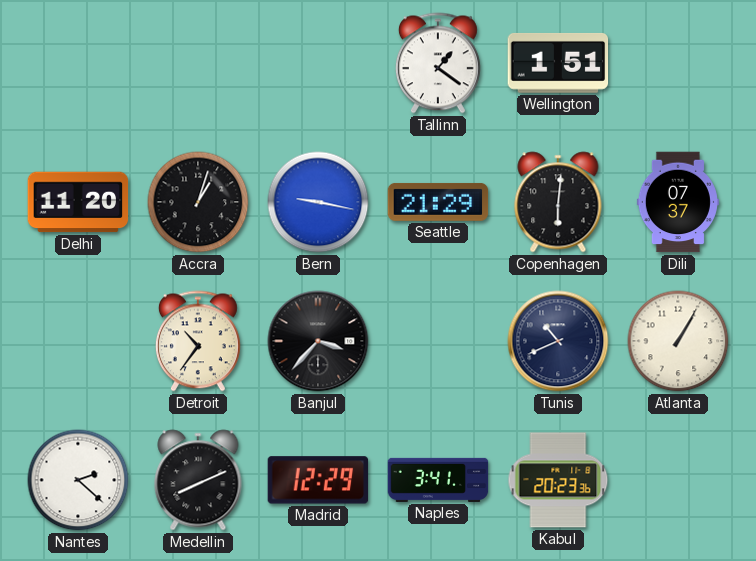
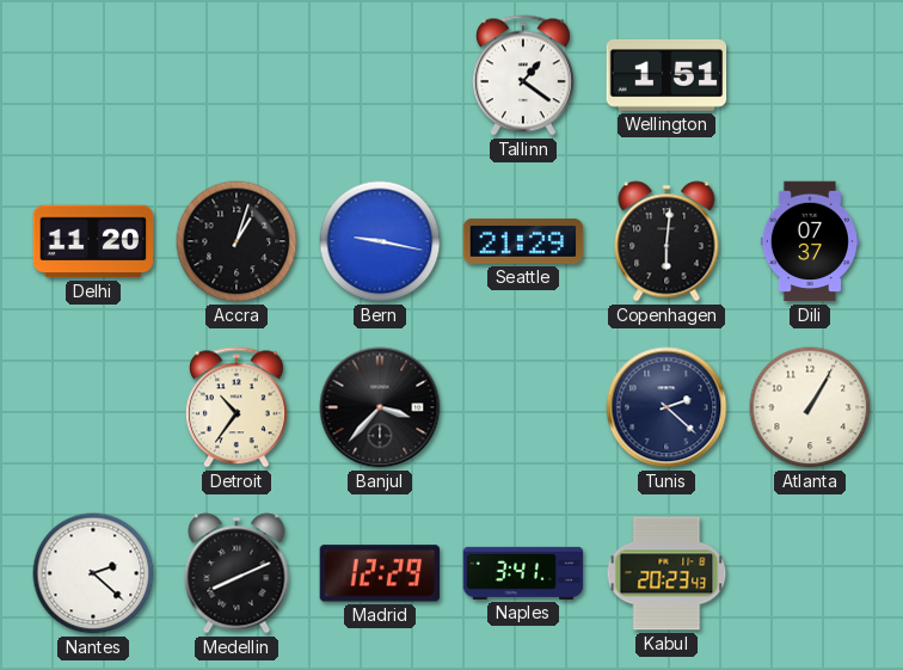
Tunis: 10:41 -> 2:22
Kabul: 20:23:36 -> 20:23:43
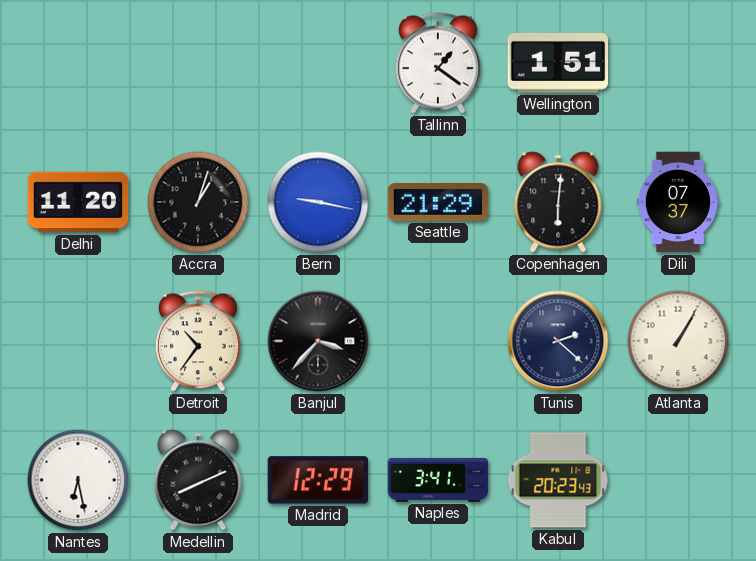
Nantes: 2:22 -> 6:28
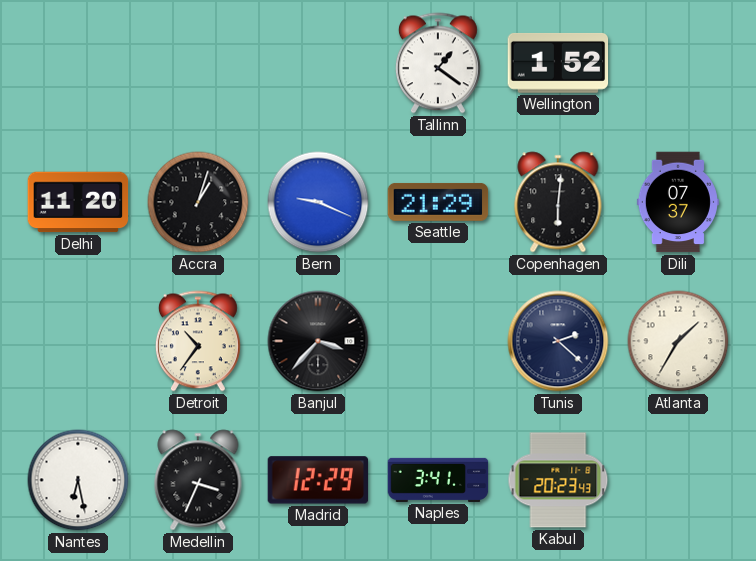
Wellington: 1:51 -> 1:52
Bern: 9:17 -> 9:19
Atlanta: 1:05 -> 1:35
Medellin: 8:11 -> 3:34
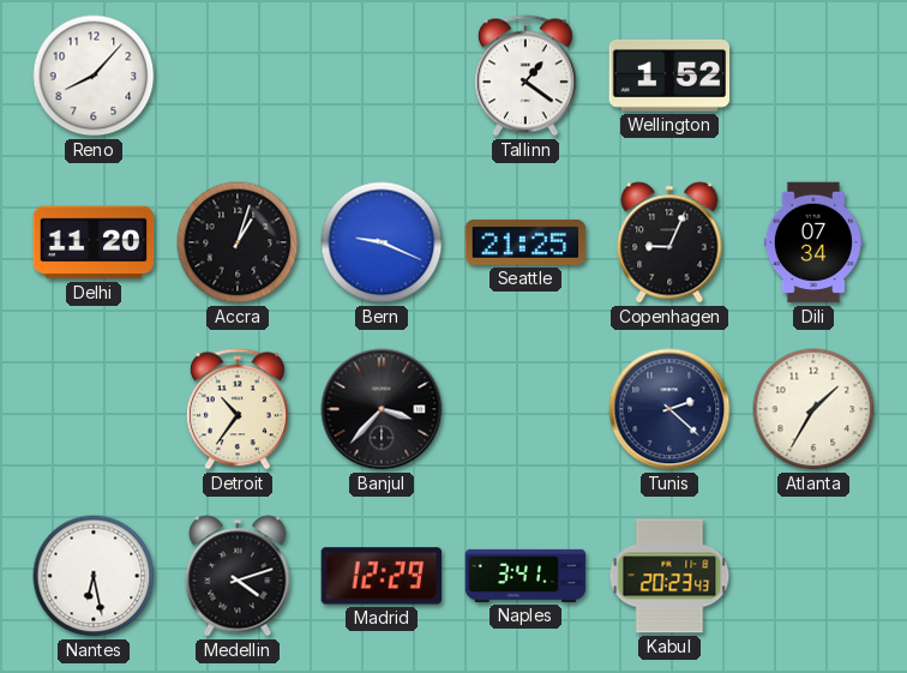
Reno: none -> 8:07
Seattle: 21:29 -> 21:25
Copenhagen: 6:01 -> 9:04
Dili: 07:37 -> 07:34
Medellin: 3:34 -> 4:12
